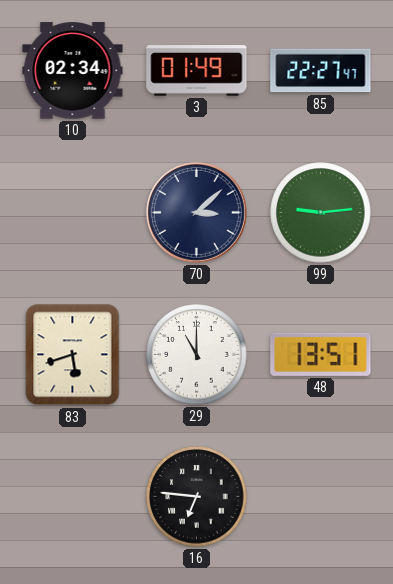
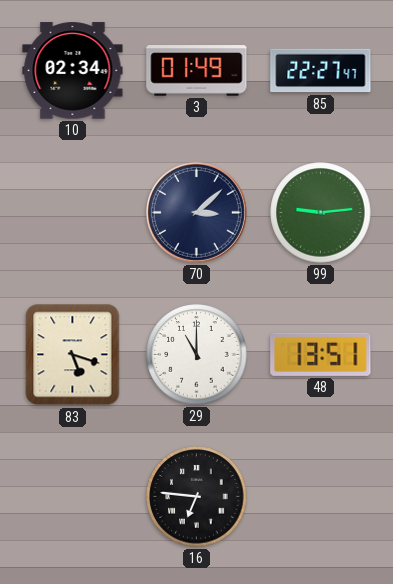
83: 5:42 -> 5:18
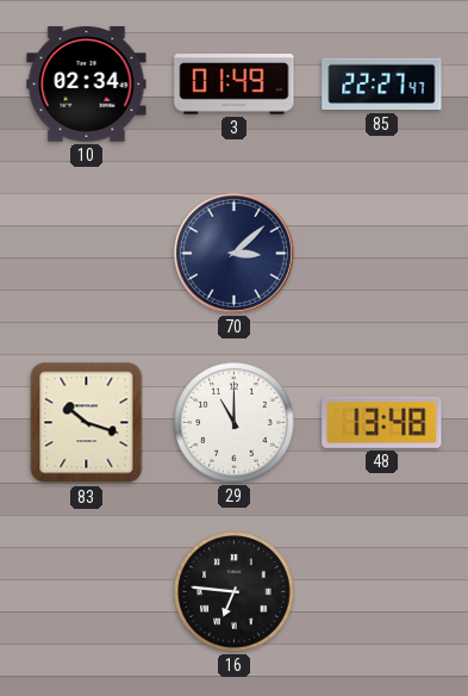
99: 9:14 -> none
83: 5:18 -> 10:18
48: 13:51 -> 13:48
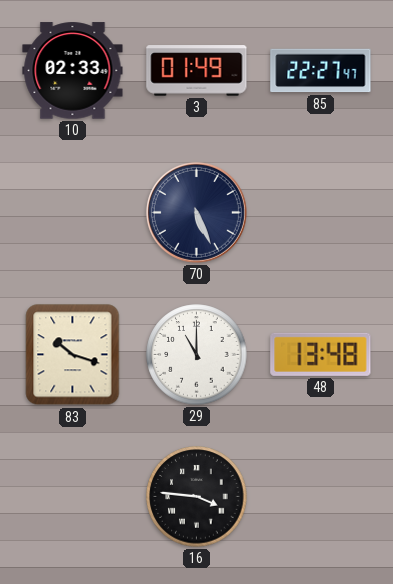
10: 02:34 -> 02:33
70: 3:08 -> 5:26
16: 6:46 -> 3:46
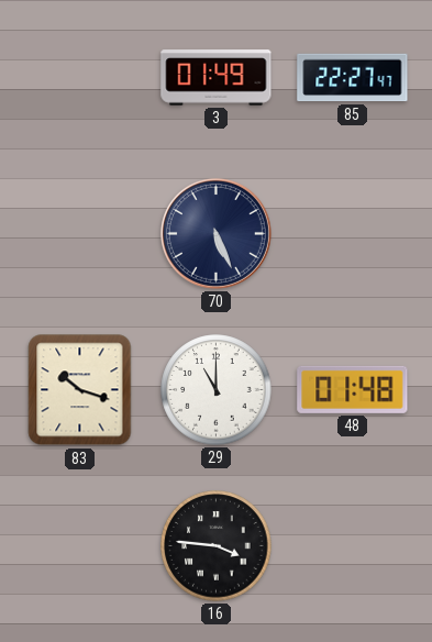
10: 02:33 -> none
48: 13:48 -> 01:48
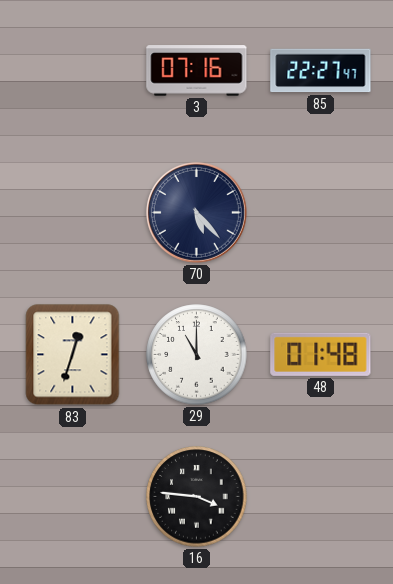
3: 01:49 -> 07:16
70: 5:26 -> 5:23
83: 10:18 -> 12:33
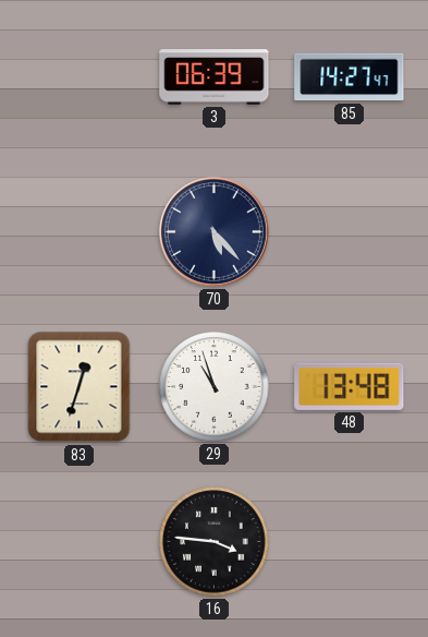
3: 07:16 -> 06:39
85: 22:27 -> 14:27
29: 11:00 -> 10:57
48: 01:48 -> 13:48
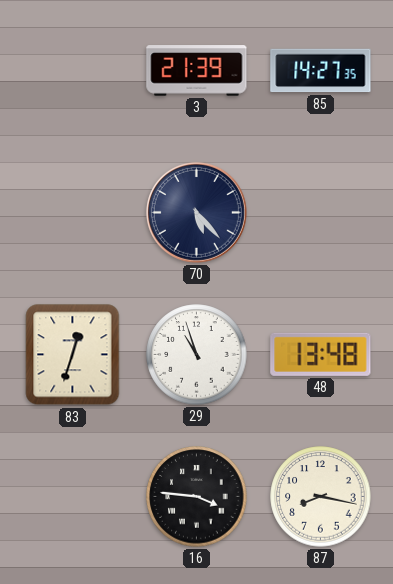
3: 06:39 -> 21:39
85: 14:27:47 -> 14:27:35
87: none -> 8:17
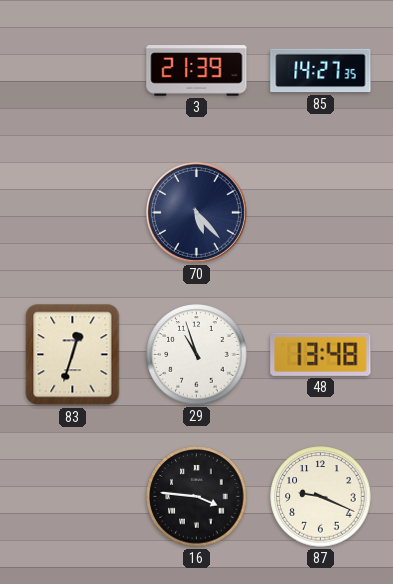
87: 8:17 -> 9:19
